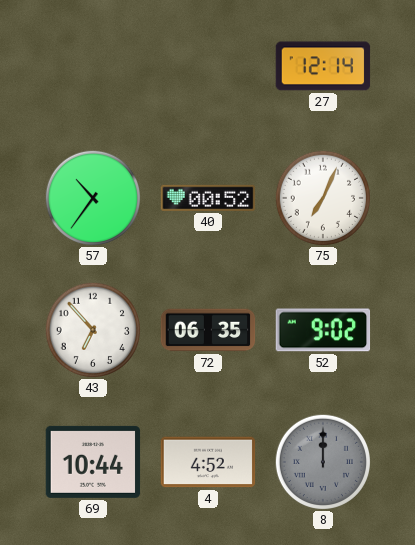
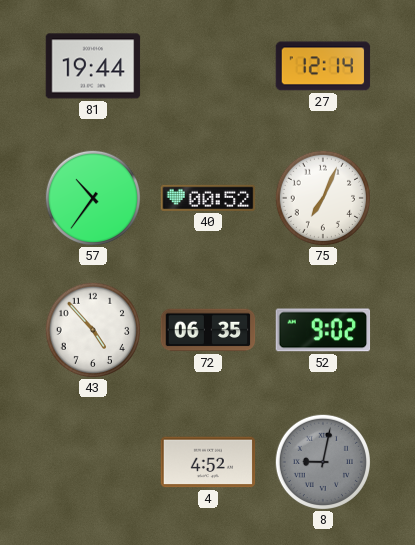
81: none -> 19:44
43: 6:53 -> 4:53
69: 10:44 -> none
8: 12:00 -> 9:02
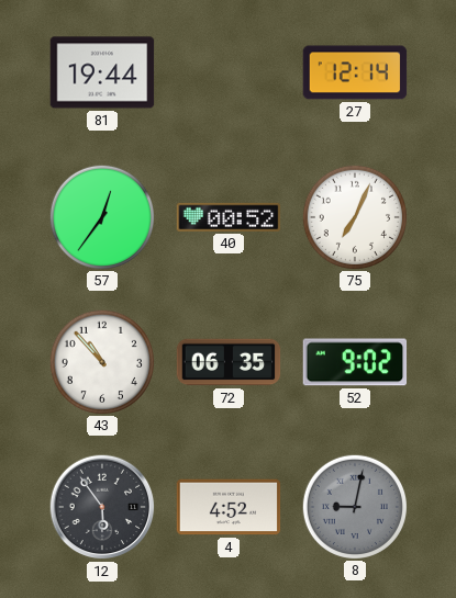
57: 10:36 -> 12:36
43: 4:53 -> 10:53
12: none -> 5:54
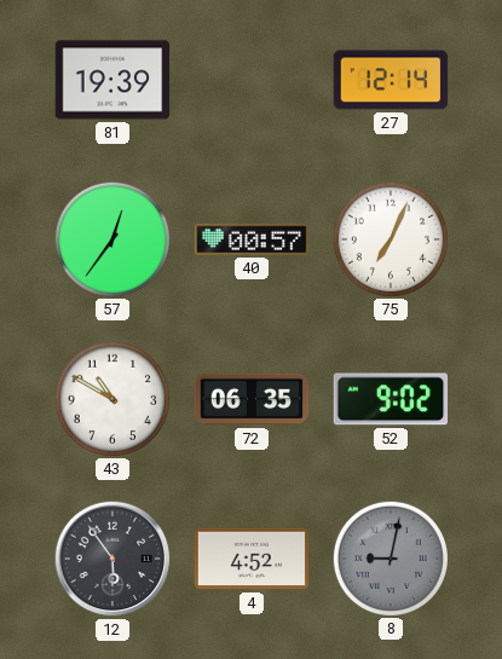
81: 19:44 -> 19:39
40: 00:52 -> 00:57
43: 10:53 -> 10:50
